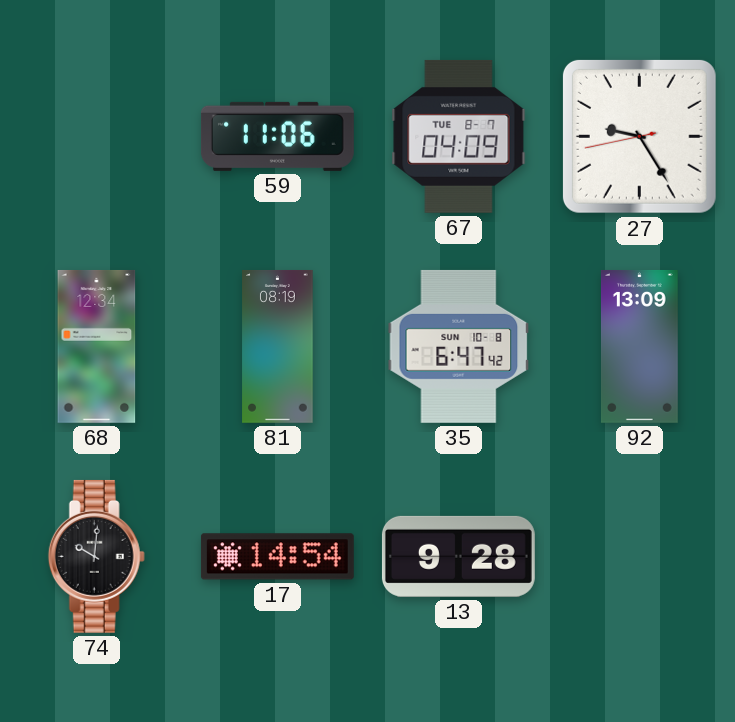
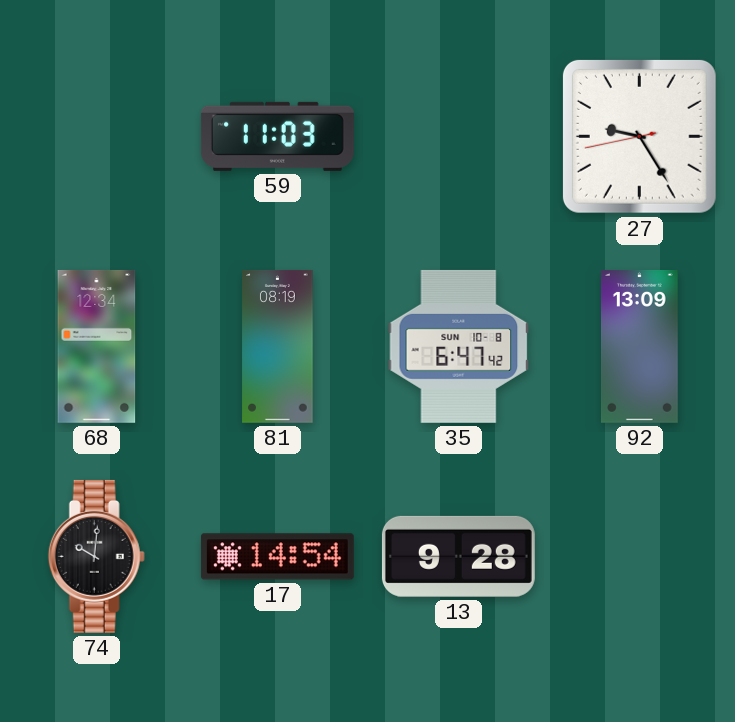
59: 11:06 -> 11:03
67: 04:09 -> none
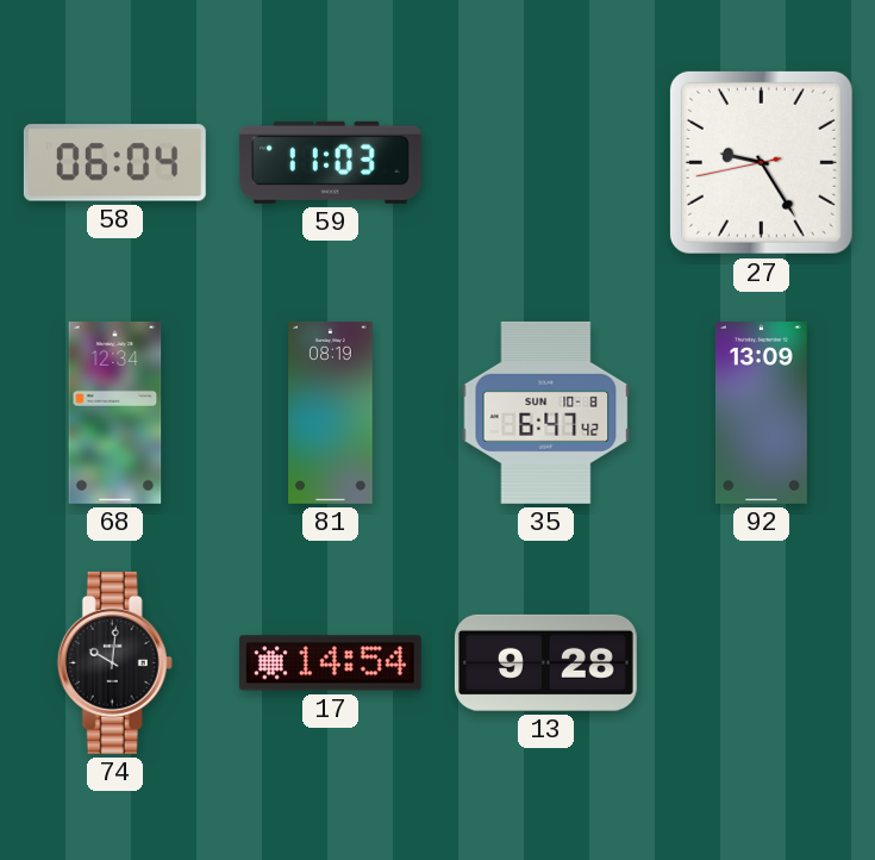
58: none -> 06:04
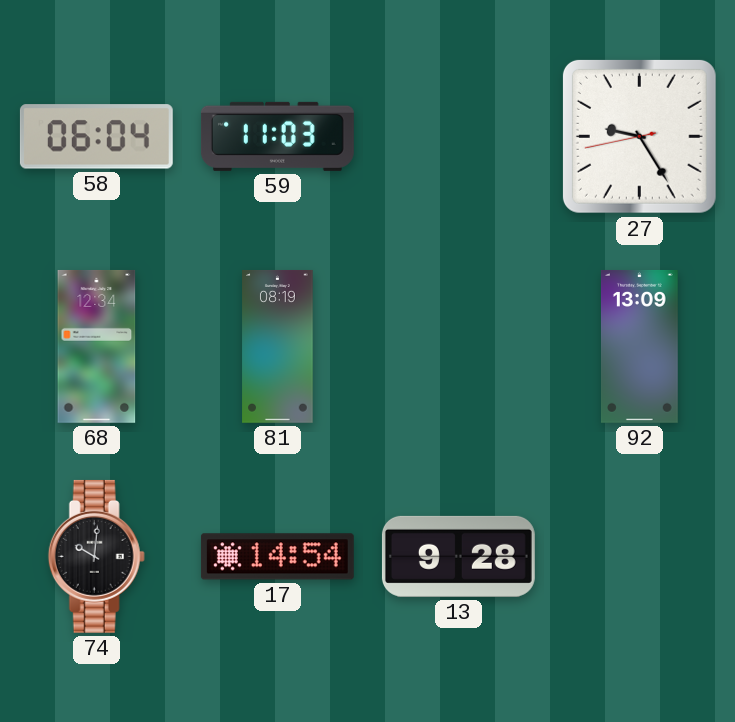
35: 6:47 -> none
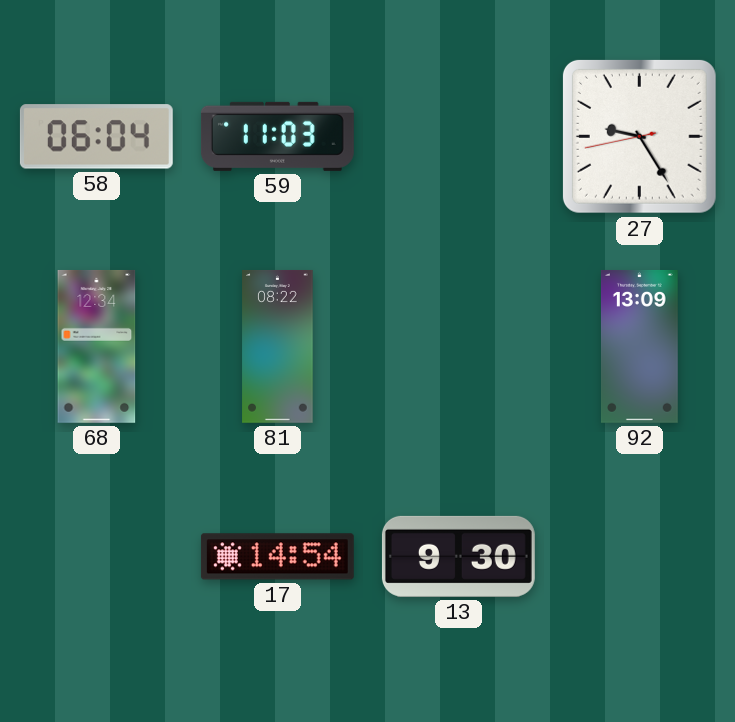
81: 08:19 -> 08:22
74: 10:01 -> none
13: 9:28 -> 9:30
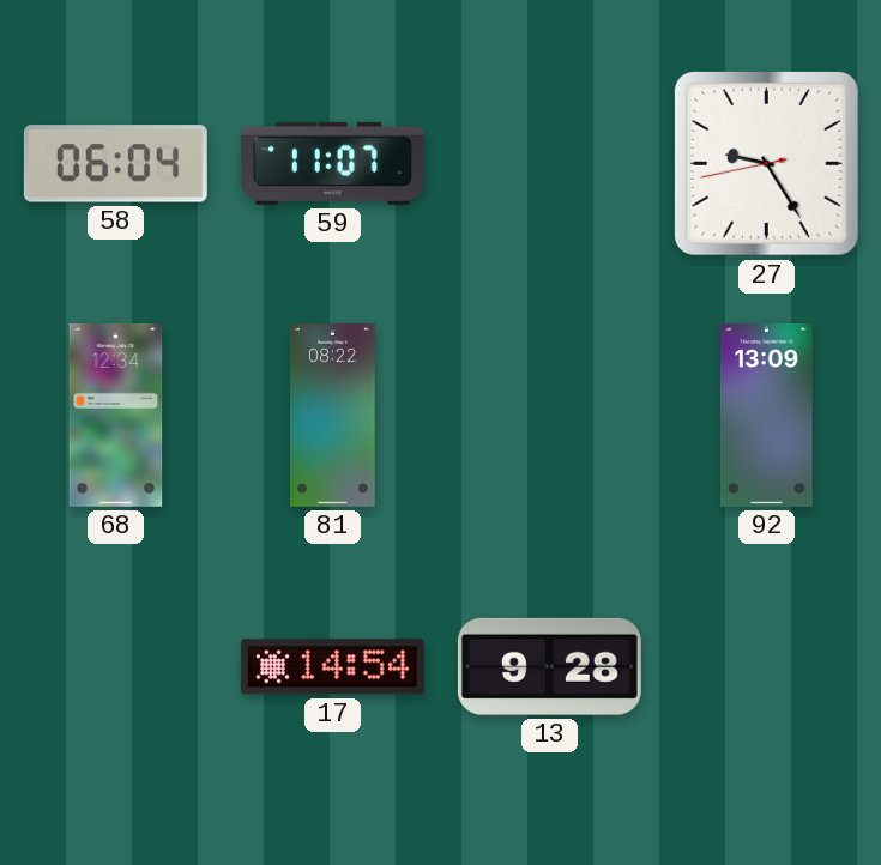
59: 11:03 -> 11:07
13: 9:30 -> 9:28
